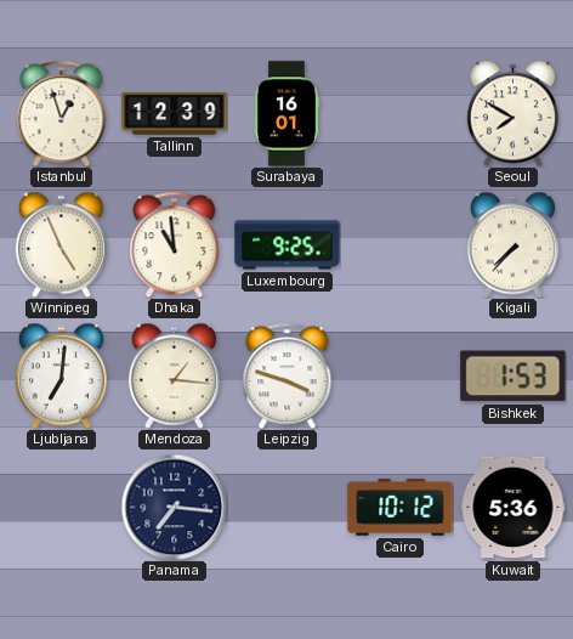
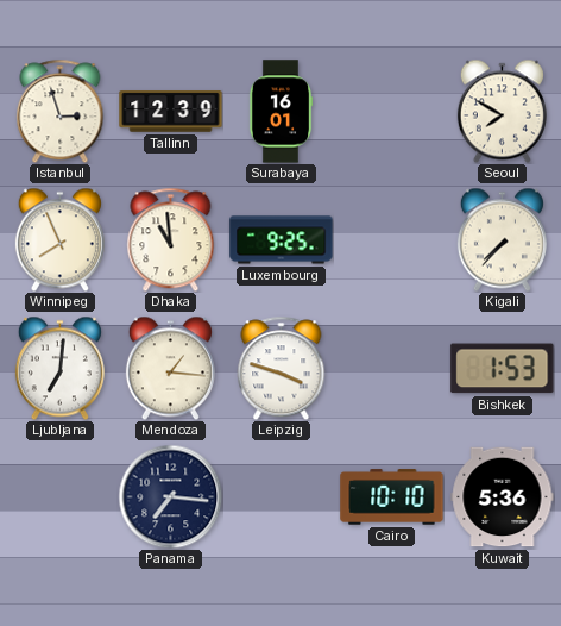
Istanbul: 12:57 -> 2:57
Winnipeg: 4:56 -> 7:56
Cairo: 10:12 -> 10:10
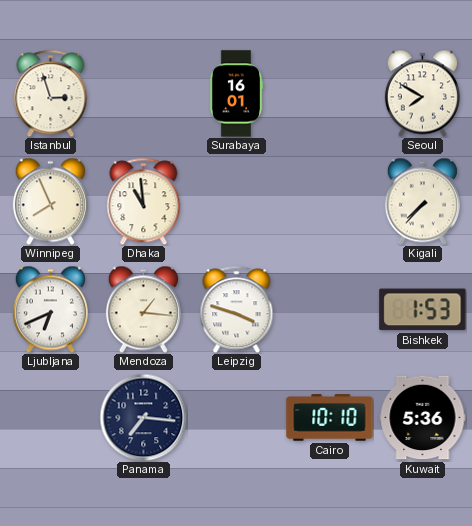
Tallinn: 12:39 -> none
Luxembourg: 9:25 -> none
Ljubljana: 7:01 -> 6:41
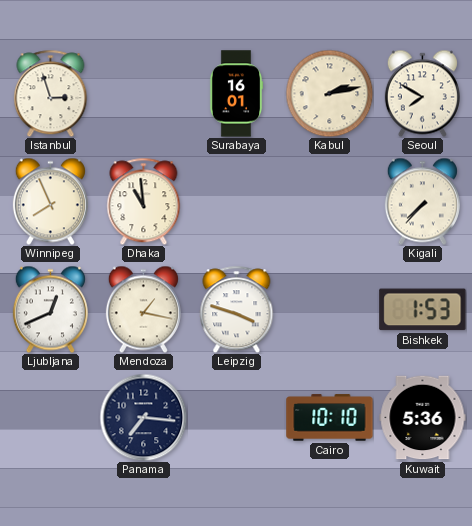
Kabul: none -> 2:13
Ljubljana: 6:41 -> 12:41
Mendoza: 1:16 -> 1:17
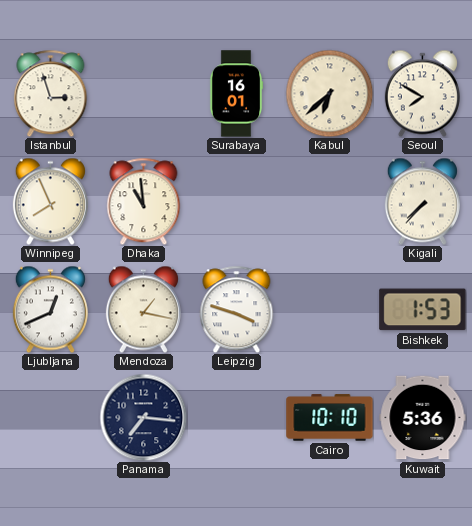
Kabul: 2:13 -> 6:38
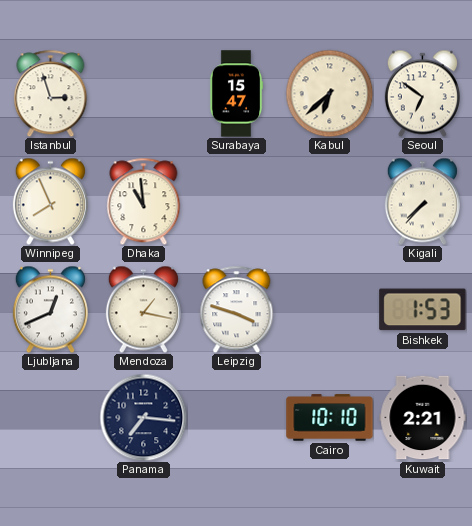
Surabaya: 16:01 -> 15:47
Seoul: 7:50 -> 6:51
Kuwait: 5:36 -> 2:21
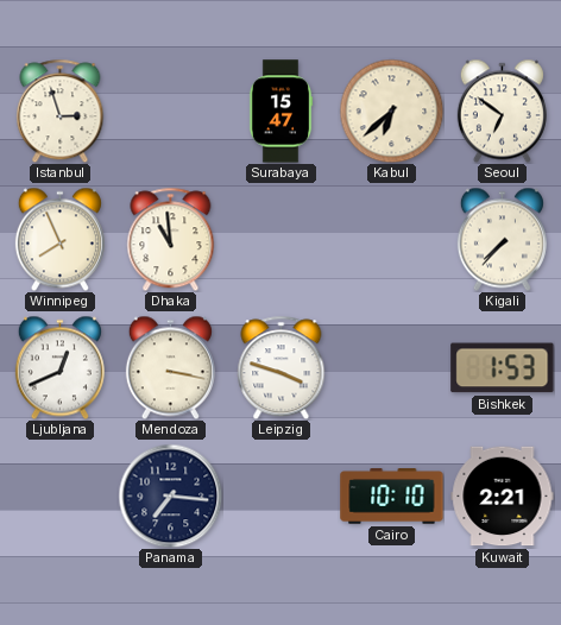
Mendoza: 1:17 -> 3:17
